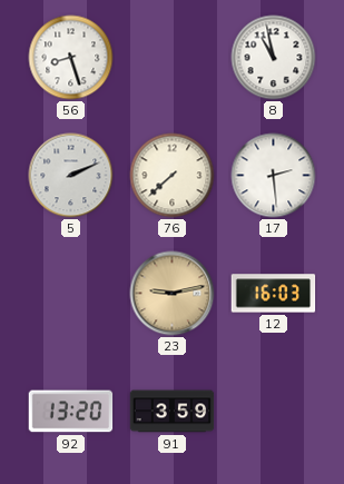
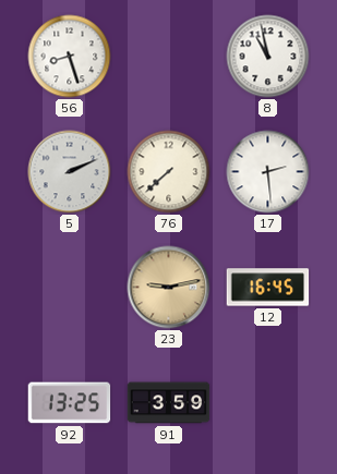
12: 16:03 -> 16:45
92: 13:20 -> 13:25
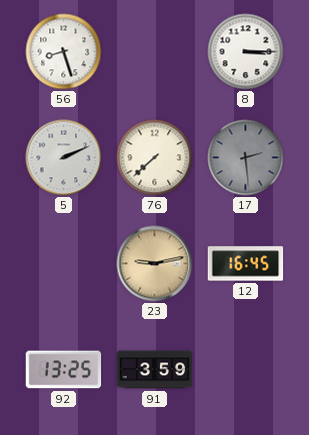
8: 10:58 -> 3:15
17 dial: white -> grey
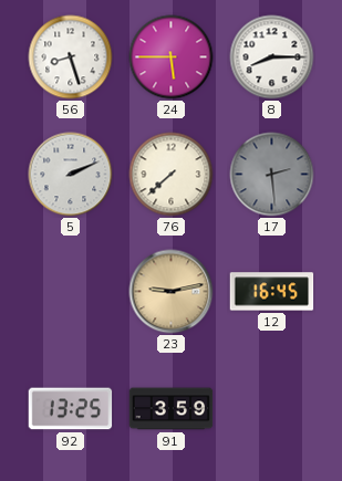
24: none -> 5:45
8: 3:15 -> 8:15
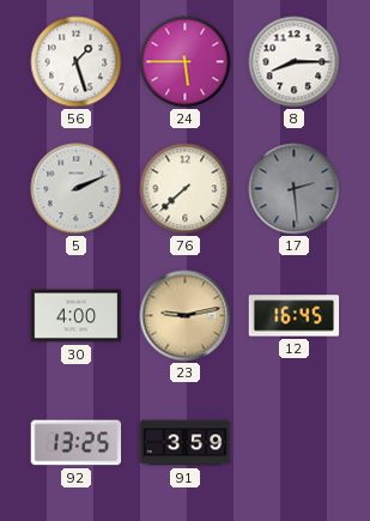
56: 8:27 -> 1:27
30: none -> 4:00
